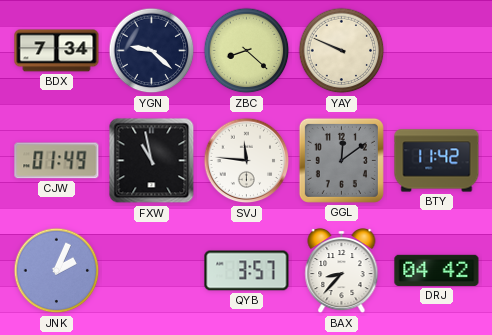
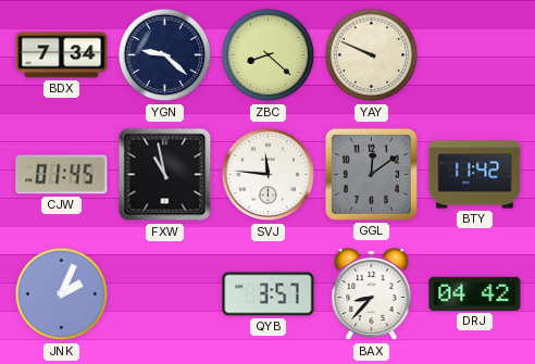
CJW: 01:49 -> 01:45
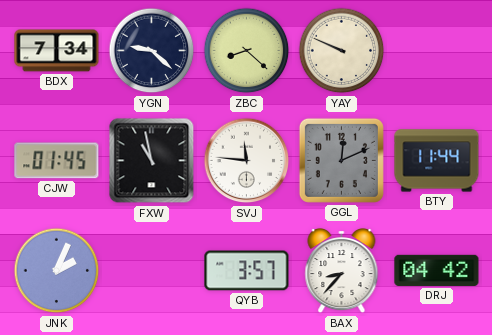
GGL: 12:09 -> 12:11
BTY: 11:42 -> 11:44
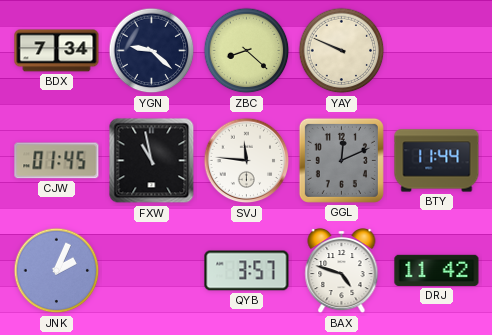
BAX: 8:37 -> 4:48
DRJ: 04:42 -> 11:42
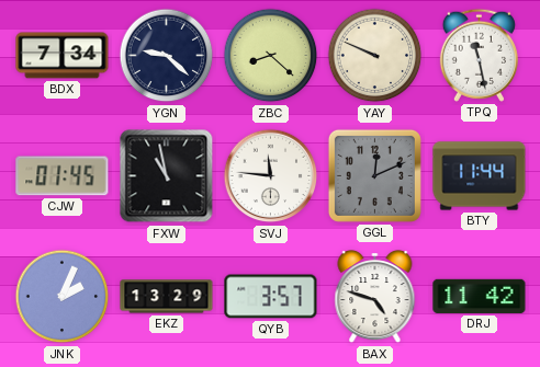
TPQ: none -> 11:28
EKZ: none -> 13:29
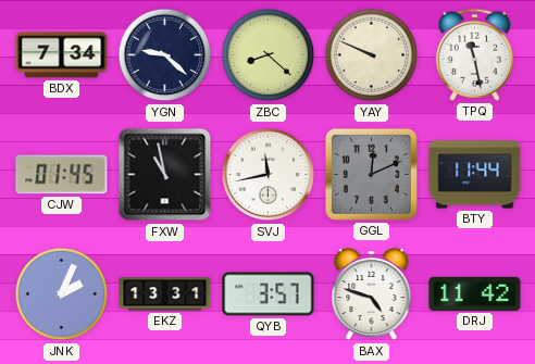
SVJ: 11:46 -> 11:43
EKZ: 13:29 -> 13:31
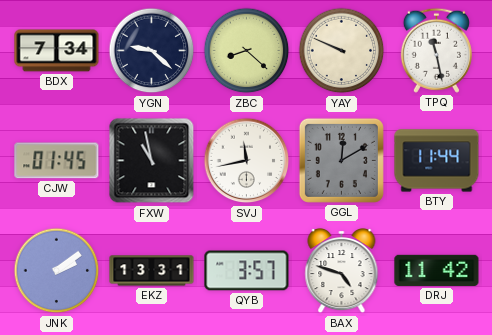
GGL: 12:11 -> 12:10
JNK: 2:04 -> 2:09
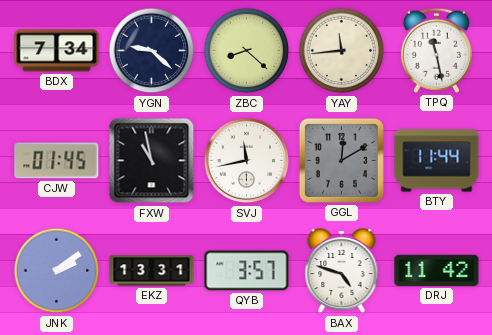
YAY: 9:49 -> 11:44
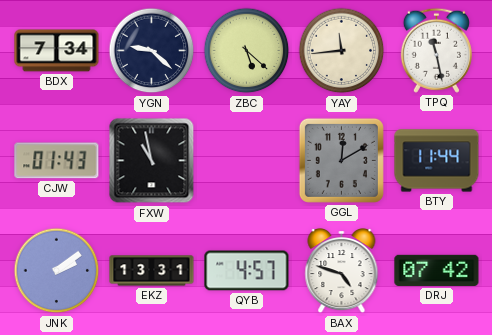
ZBC: 8:22 -> 5:22
CJW: 01:45 -> 01:43
SVJ: 11:43 -> none
QYB: 3:57 -> 4:57
DRJ: 11:42 -> 07:42
